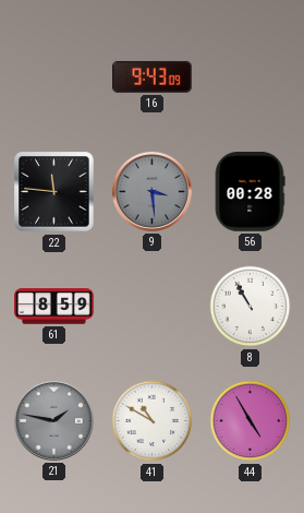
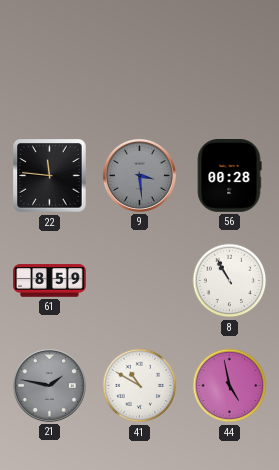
16: 9:43 -> none
44: 4:55 -> 4:58
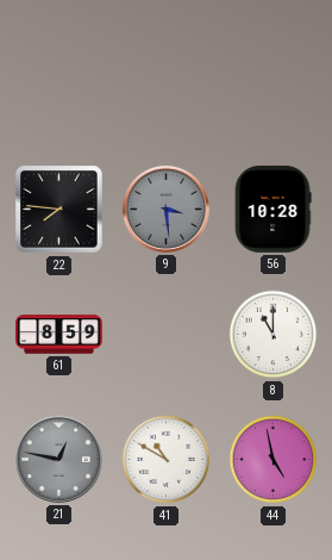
22: 11:46 -> 7:46
56: 00:28 -> 10:28
8: 10:55 -> 11:00
21: 1:47 -> 12:47
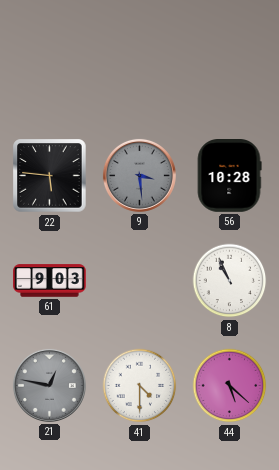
22: 7:46 -> 5:46
61: 8:59 -> 9:03
8: 11:00 -> 10:56
41: 10:50 -> 4:30
44: 4:58 -> 5:22
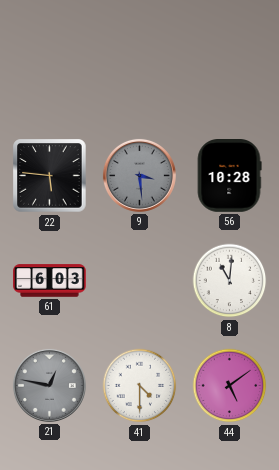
61: 9:03 -> 6:03
8: 10:56 -> 11:01
44: 5:22 -> 5:09
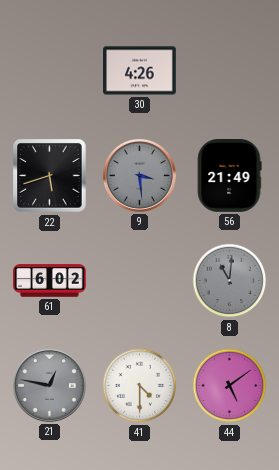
30: none -> 4:26
22: 5:46 -> 5:42
56: 10:28 -> 21:49
61: 6:03 -> 6:02
8 dial: white -> grey
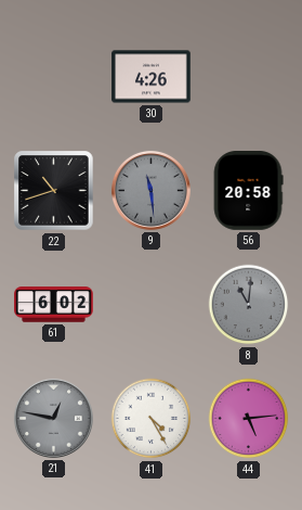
22: 5:42 -> 10:42
9: 3:29 -> 11:29
56: 21:49 -> 20:58
41: 4:30 -> 4:25
44: 5:09 -> 5:14
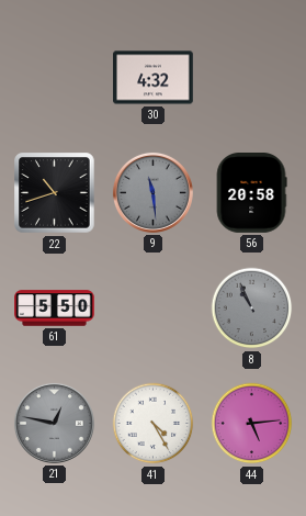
30: 4:26 -> 4:32
61: 6:02 -> 5:50
8: 11:01 -> 10:56
